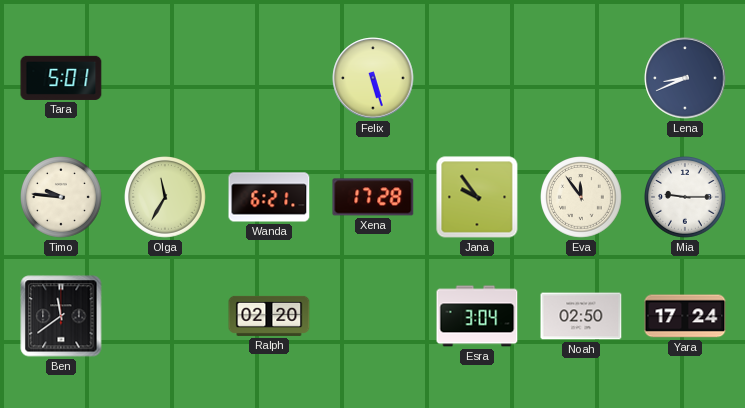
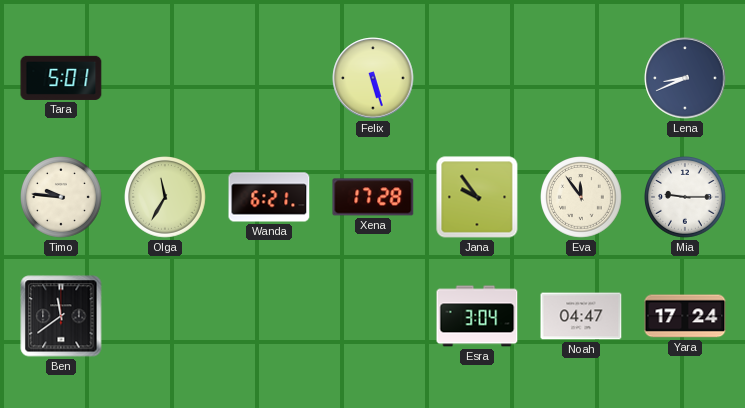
Ralph: 02:20 -> none
Noah: 02:50 -> 04:47
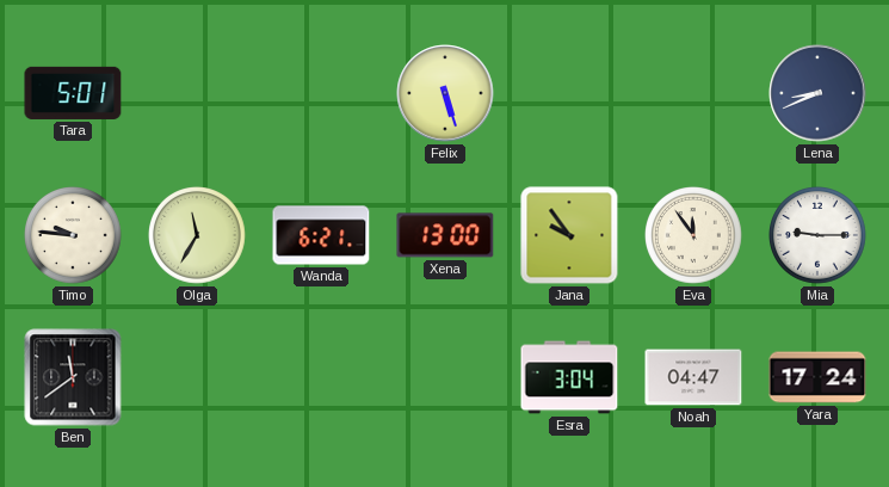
Xena: 17:28 -> 13:00
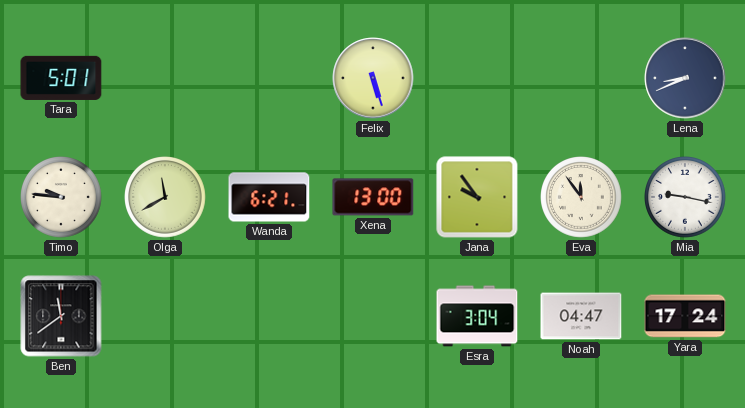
Olga: 11:35 -> 11:40
Mia: 9:15 -> 9:17
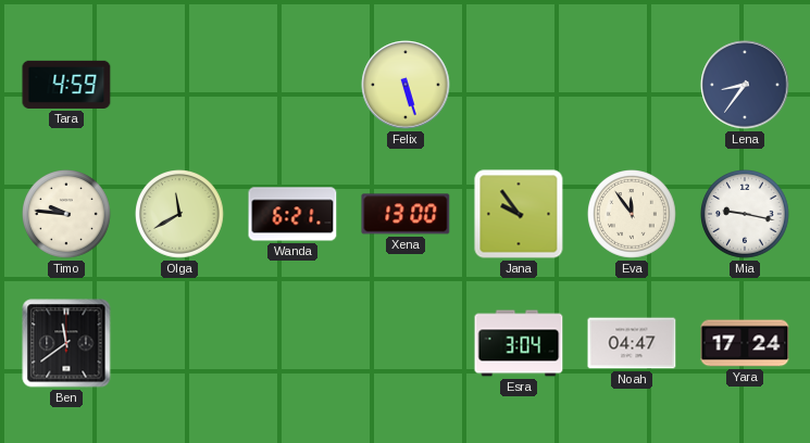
Tara: 5:01 -> 4:59
Lena: 8:41 -> 8:36
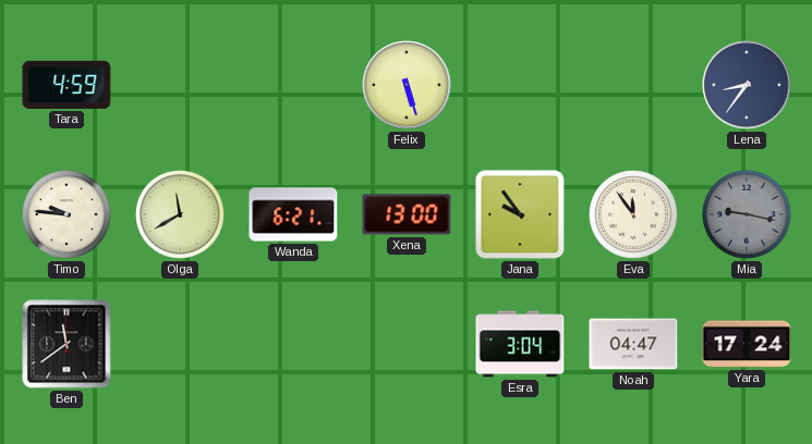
Mia dial: white -> grey
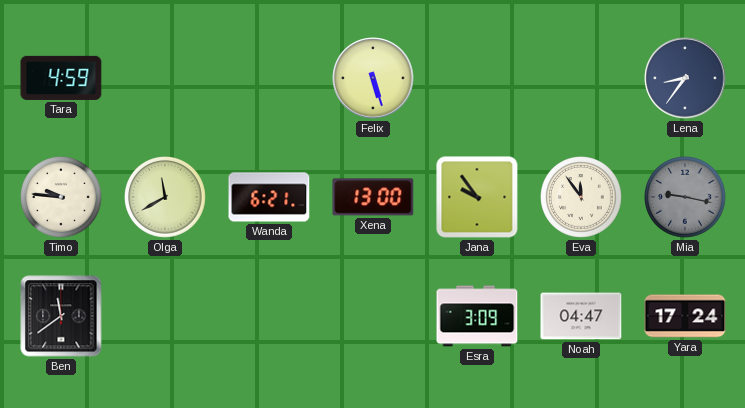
Esra: 3:04 -> 3:09
